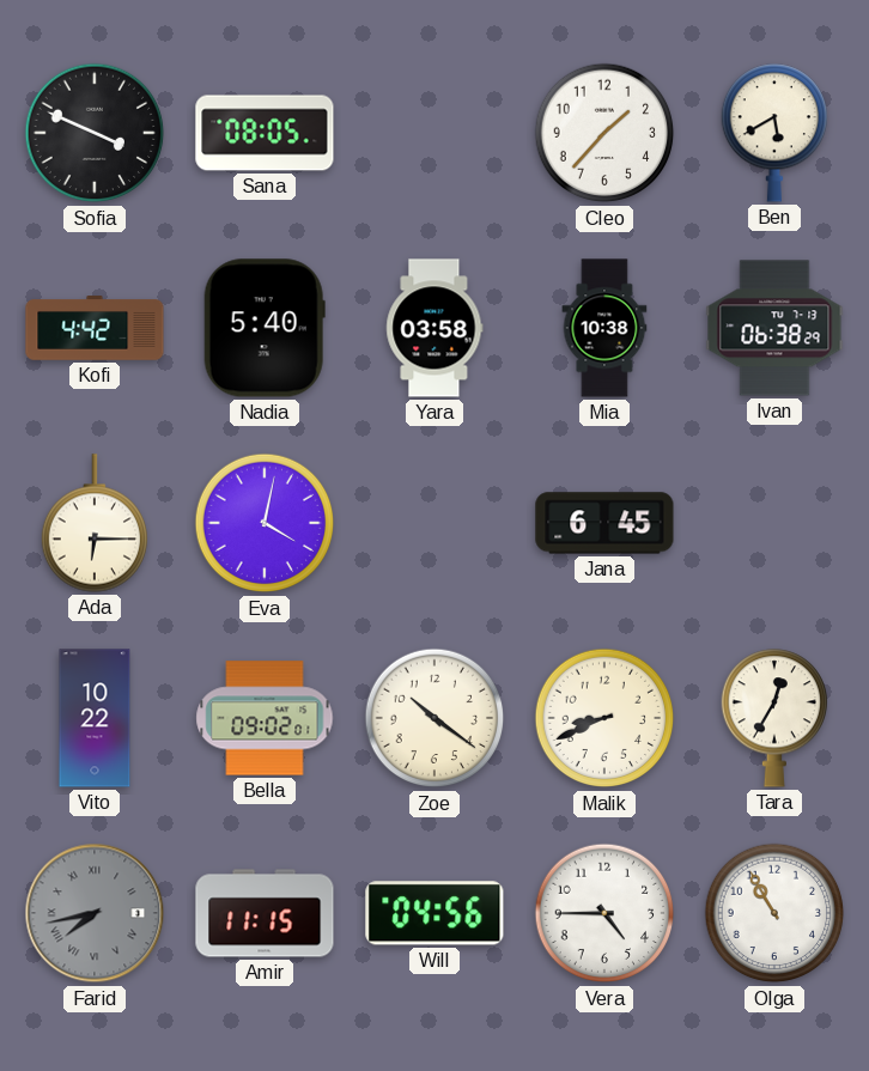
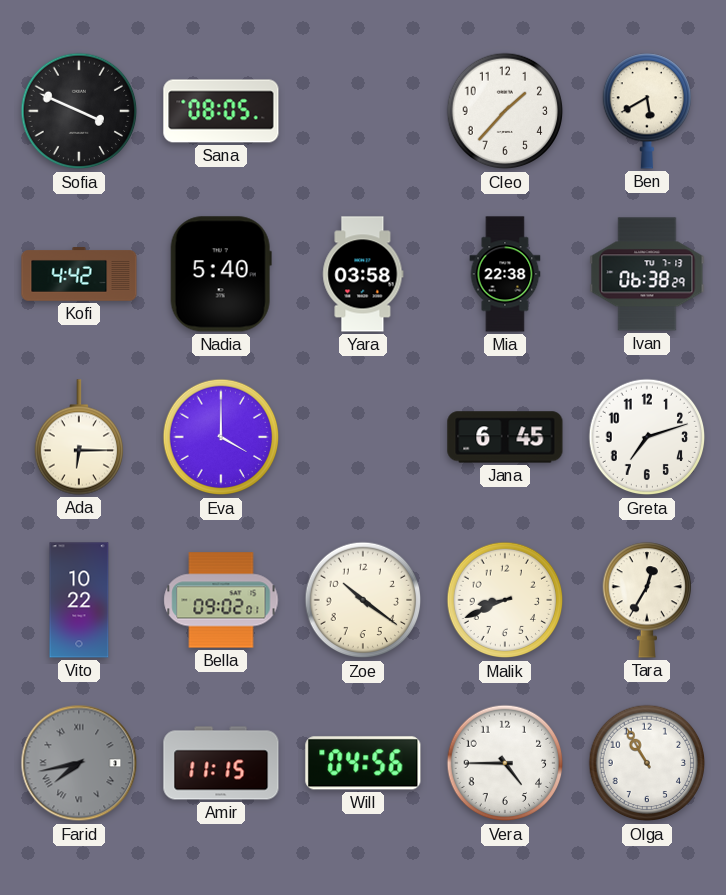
Mia: 10:38 -> 22:38
Eva: 4:02 -> 4:00
Greta: none -> 7:12
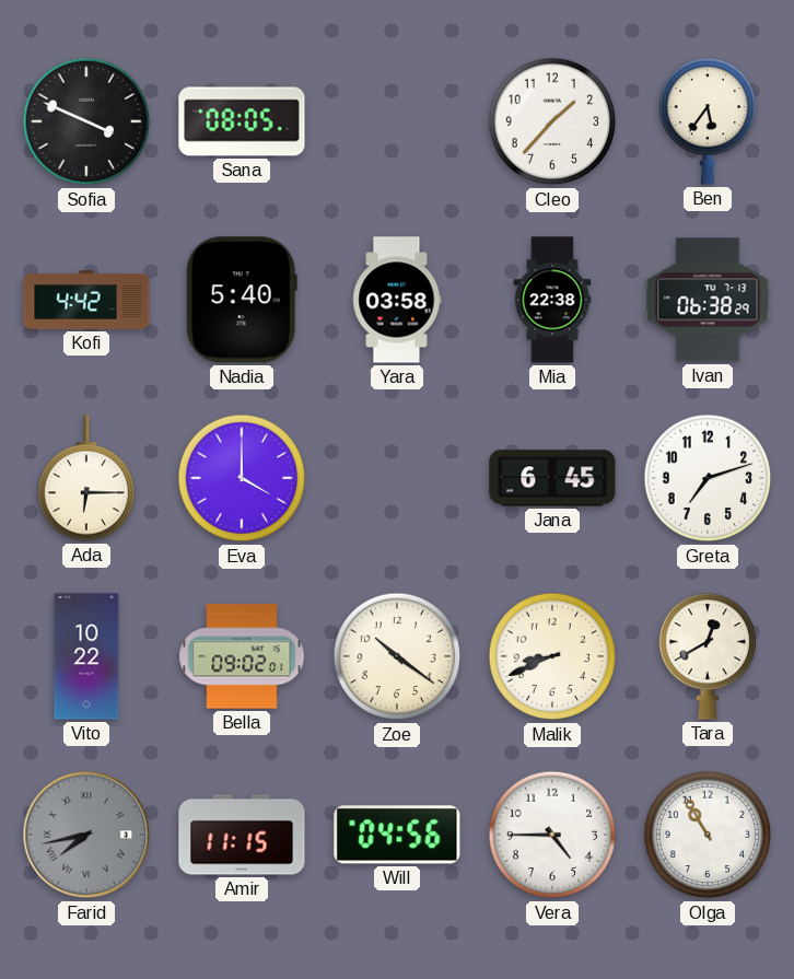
Ben: 5:40 -> 5:36
Tara: 12:35 -> 12:40
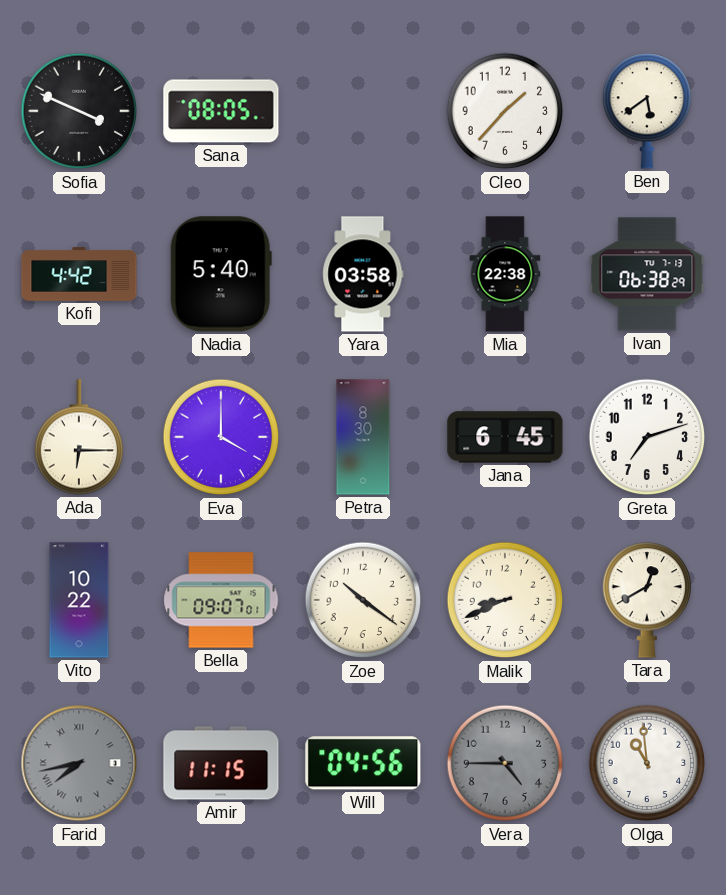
Ben: 5:36 -> 5:39
Petra: none -> 8:30
Bella: 09:02 -> 09:07
Vera dial: white -> grey
Olga: 10:55 -> 10:59
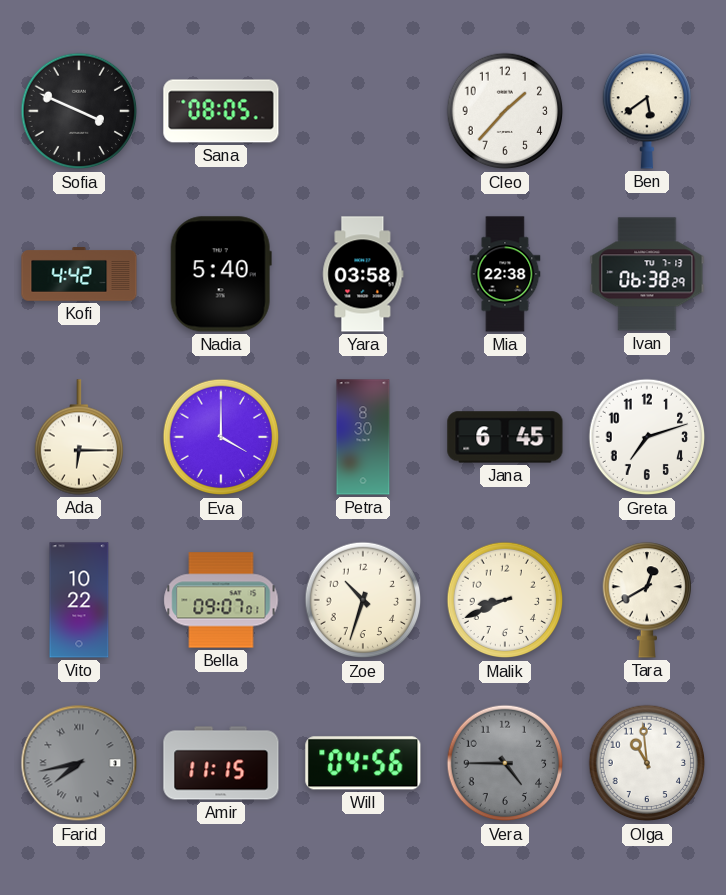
Zoe: 10:21 -> 10:33
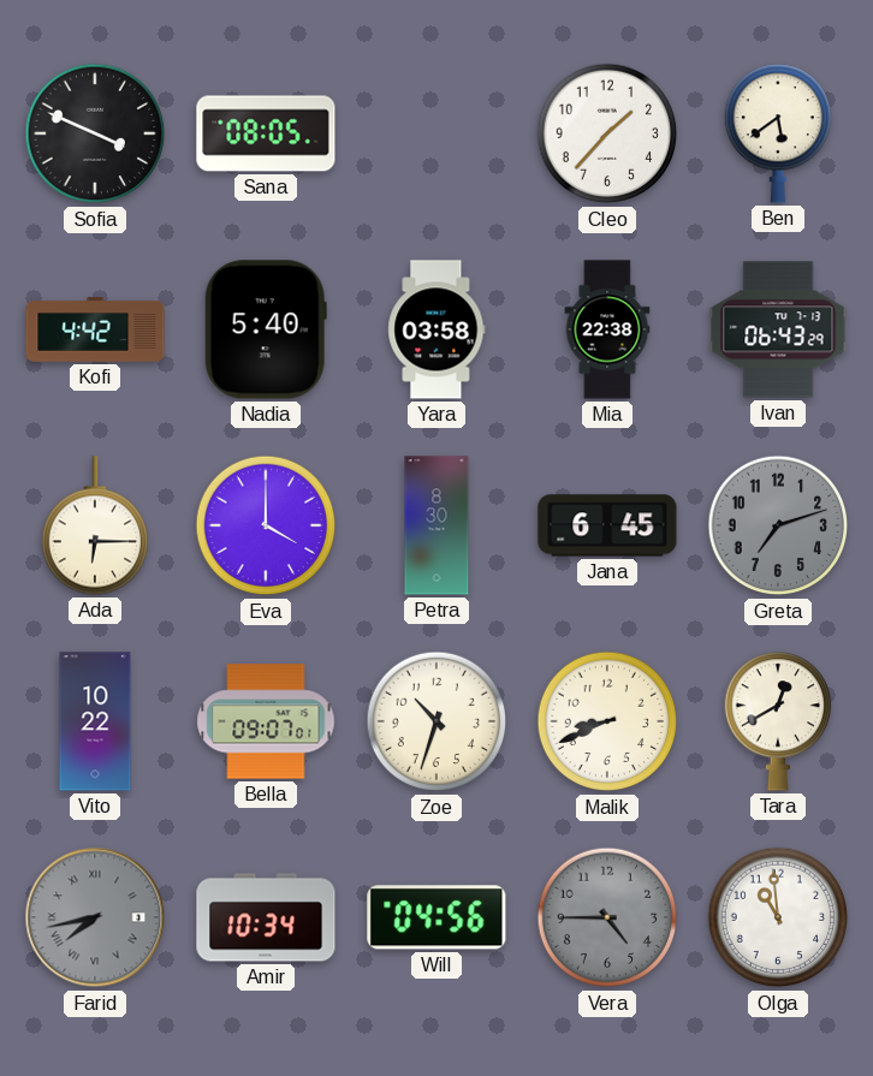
Ivan: 06:38 -> 06:43
Greta dial: white -> grey
Amir: 11:15 -> 10:34
